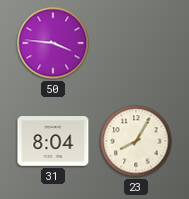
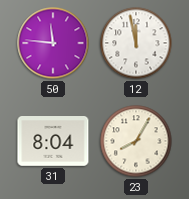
50: 3:46 -> 11:46
12: none -> 11:58
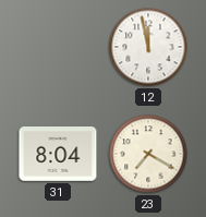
50: 11:46 -> none
23: 8:05 -> 7:20
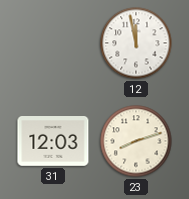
31: 8:04 -> 12:03
23: 7:20 -> 8:12
